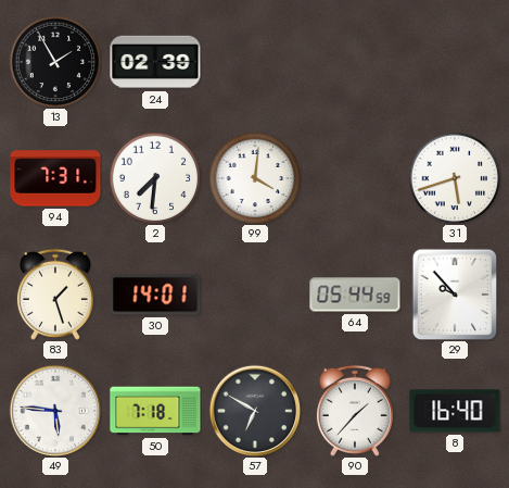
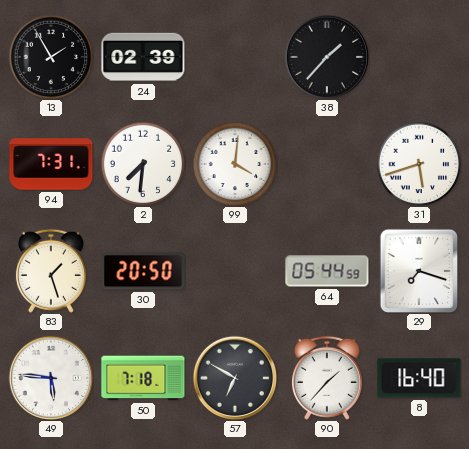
38: none -> 1:37
30: 14:01 -> 20:50
29: 9:53 -> 7:18
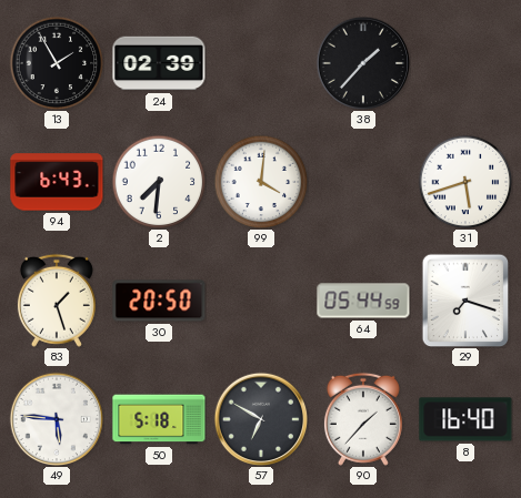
94: 7:31 -> 6:43
50: 7:18 -> 5:18
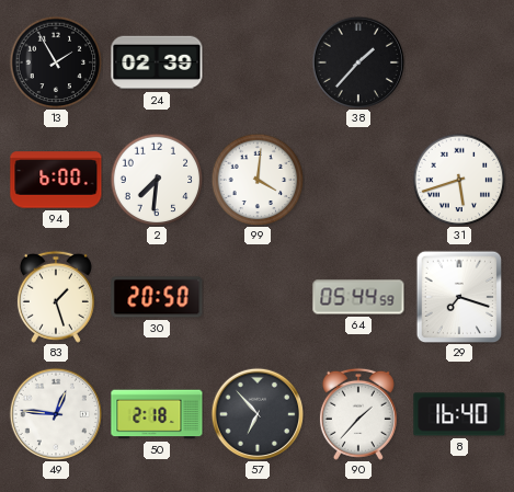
94: 6:43 -> 6:00
49: 5:46 -> 12:46
50: 5:18 -> 2:18
57: 6:50 -> 6:53
